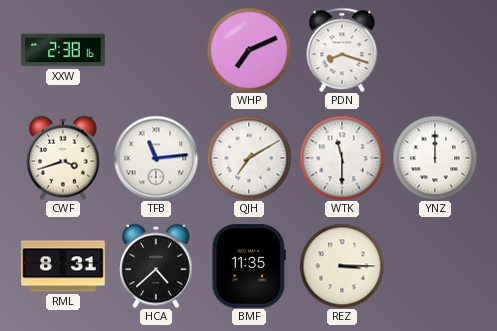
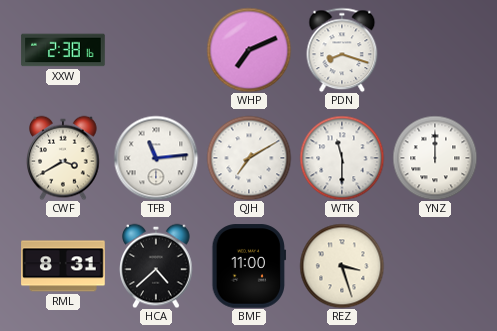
CWF: 3:42 -> 3:40
BMF: 11:35 -> 11:00
REZ: 3:15 -> 3:27
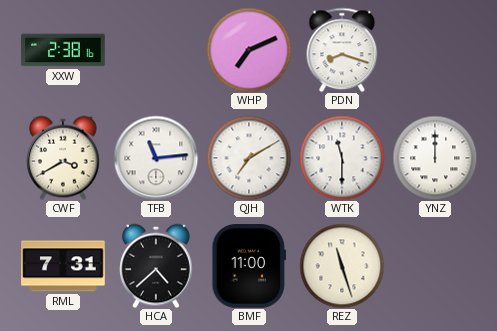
RML: 8:31 -> 7:31
REZ: 3:27 -> 11:27
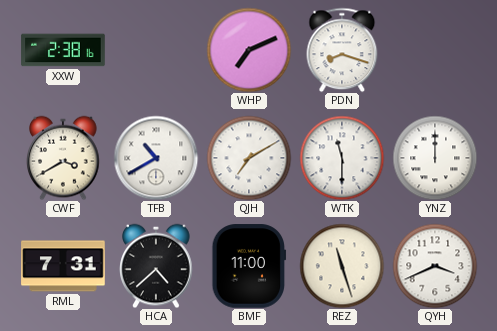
TFB: 11:14 -> 10:40
QYH: none -> 3:41
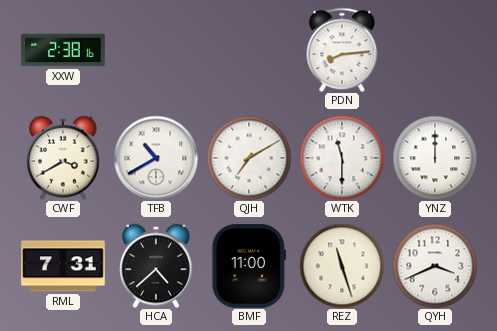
WHP: 7:11 -> none
PDN: 8:18 -> 8:14
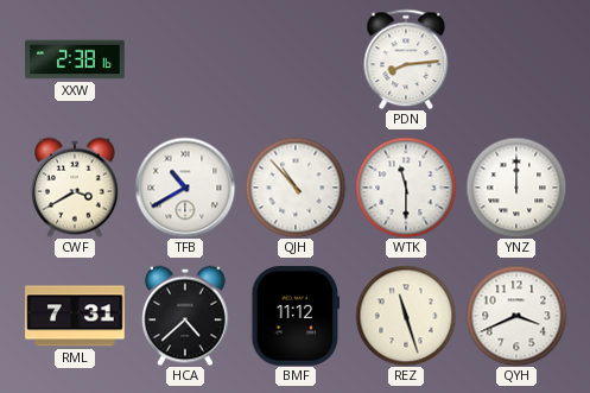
QJH: 7:10 -> 10:53
BMF: 11:00 -> 11:12
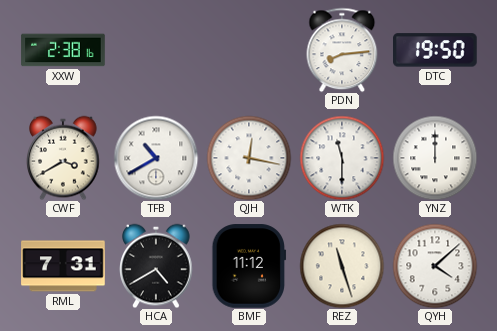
DTC: none -> 19:50
QJH: 10:53 -> 12:17
HCA: 4:38 -> 4:40
QYH: 3:41 -> 4:08
